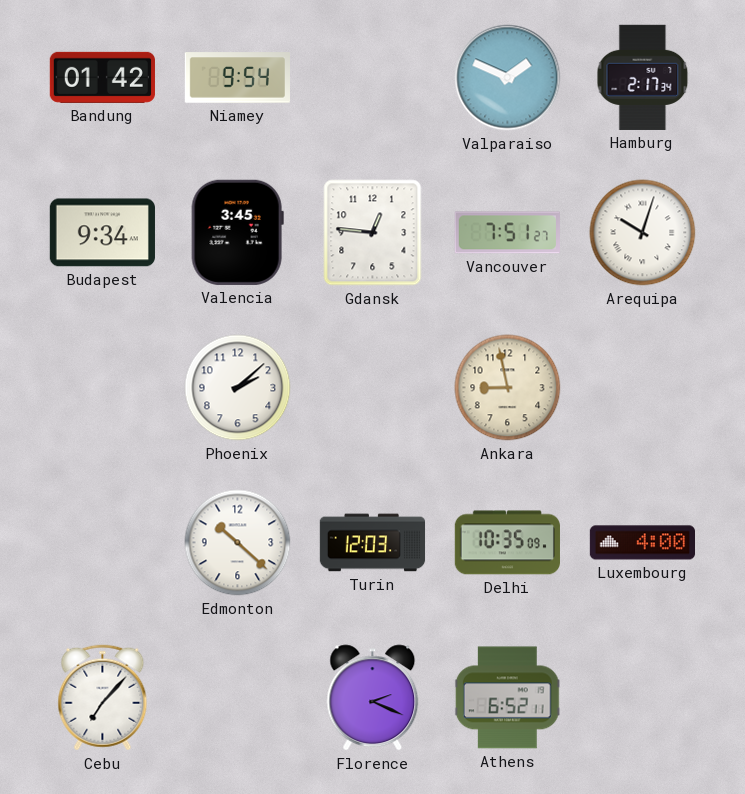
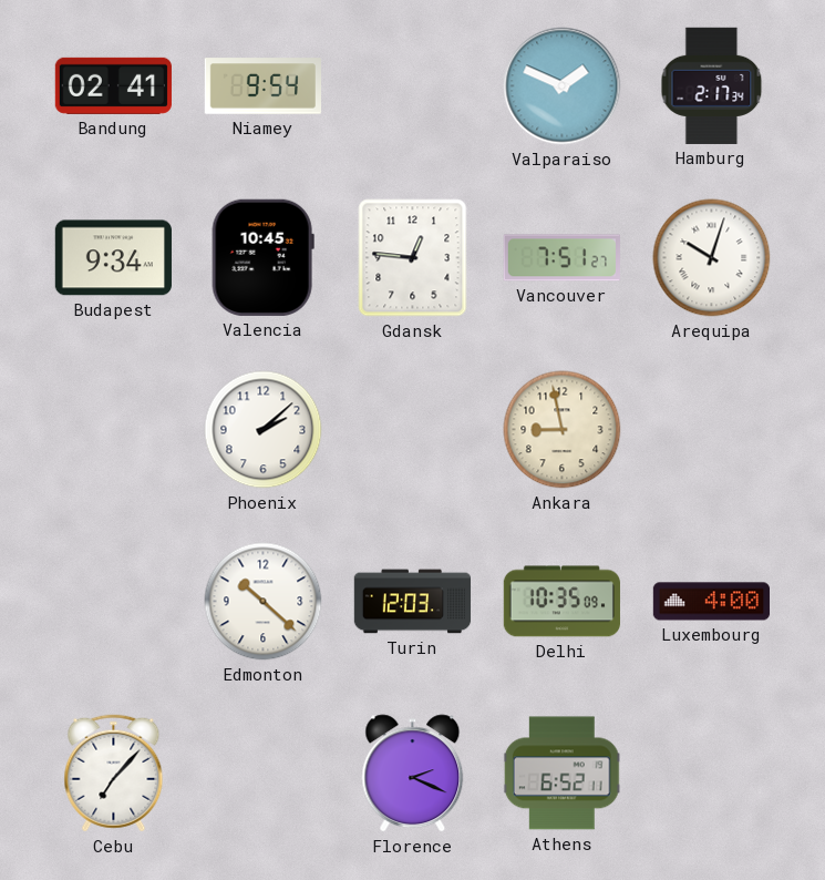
Bandung: 01:42 -> 02:41
Valencia: 3:45 -> 10:45
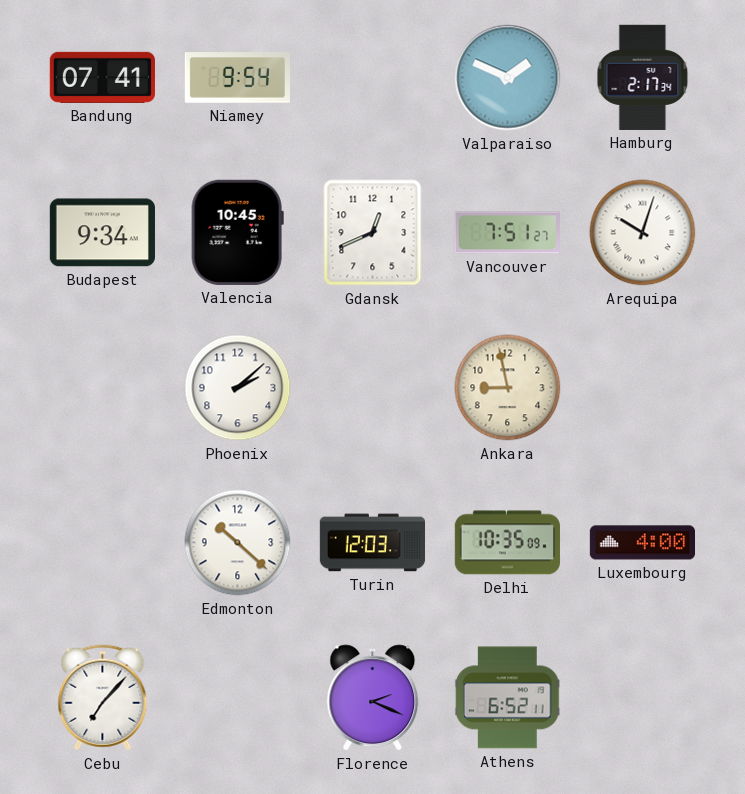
Bandung: 02:41 -> 07:41
Gdansk: 12:46 -> 12:41
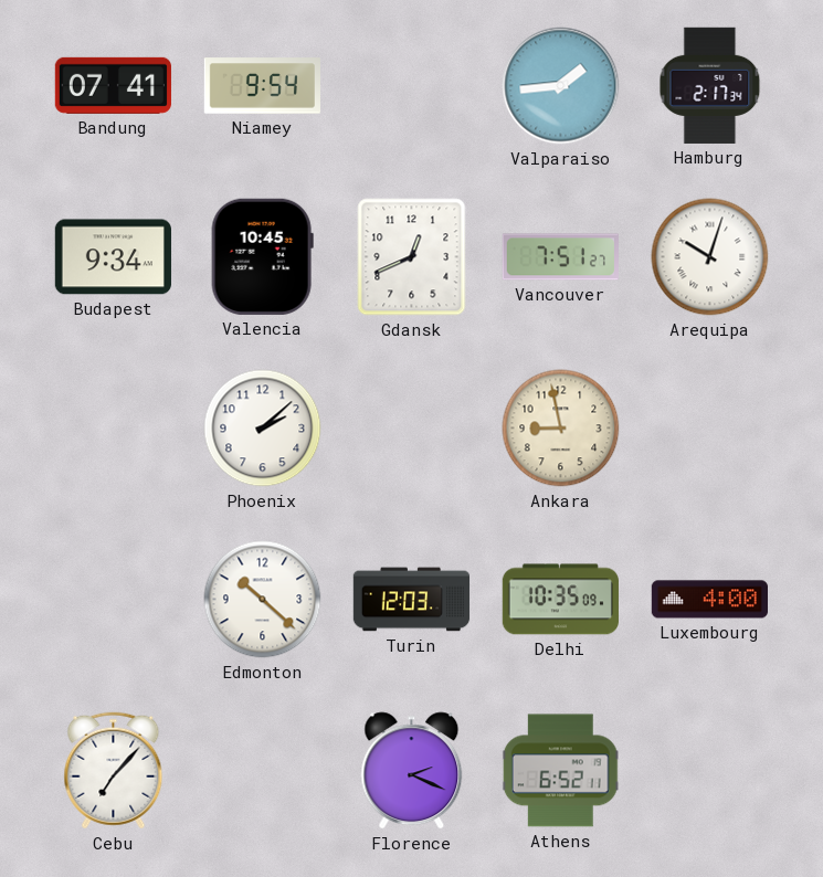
Valparaiso: 1:49 -> 1:44
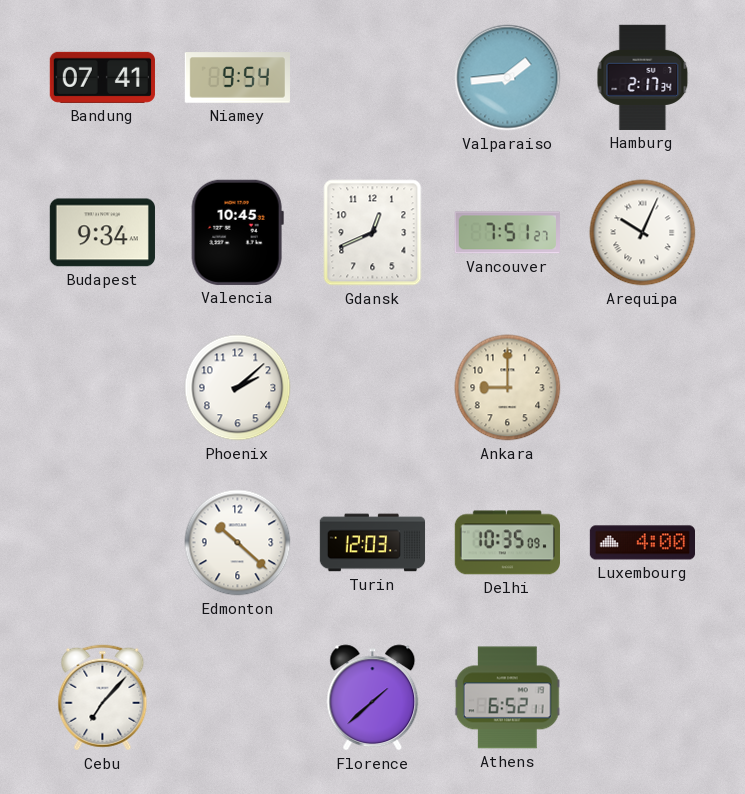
Arequipa: 10:03 -> 10:04
Ankara: 8:58 -> 9:00
Florence: 2:19 -> 1:38
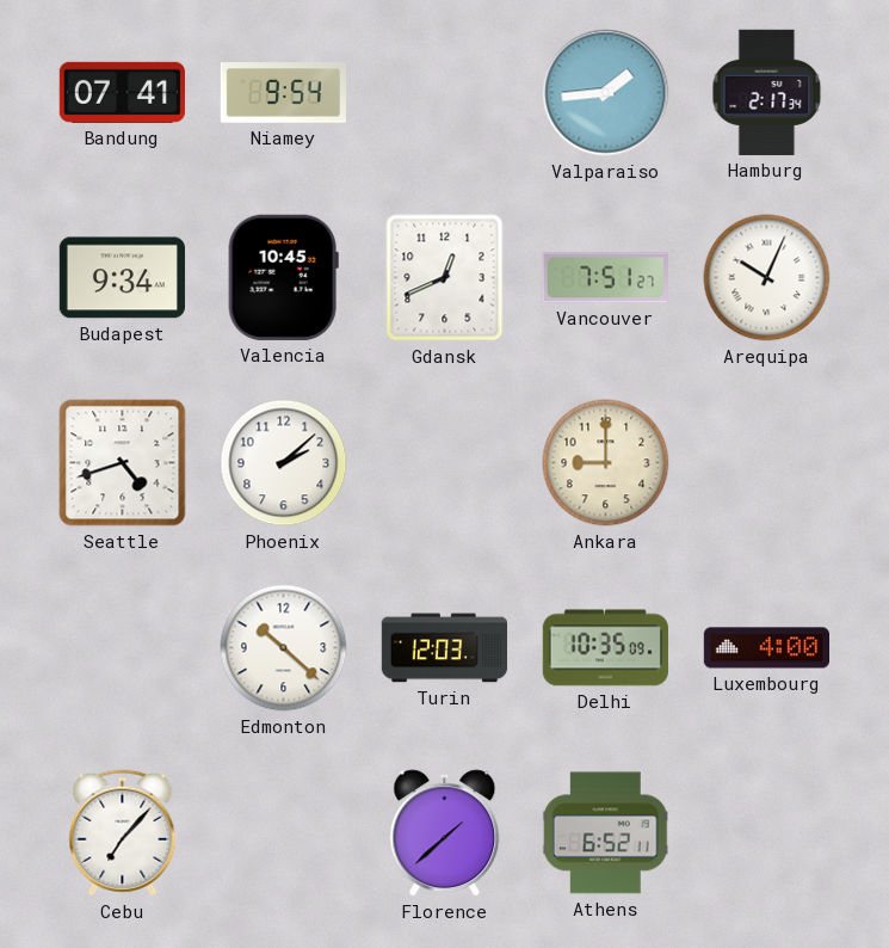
Seattle: none -> 4:42
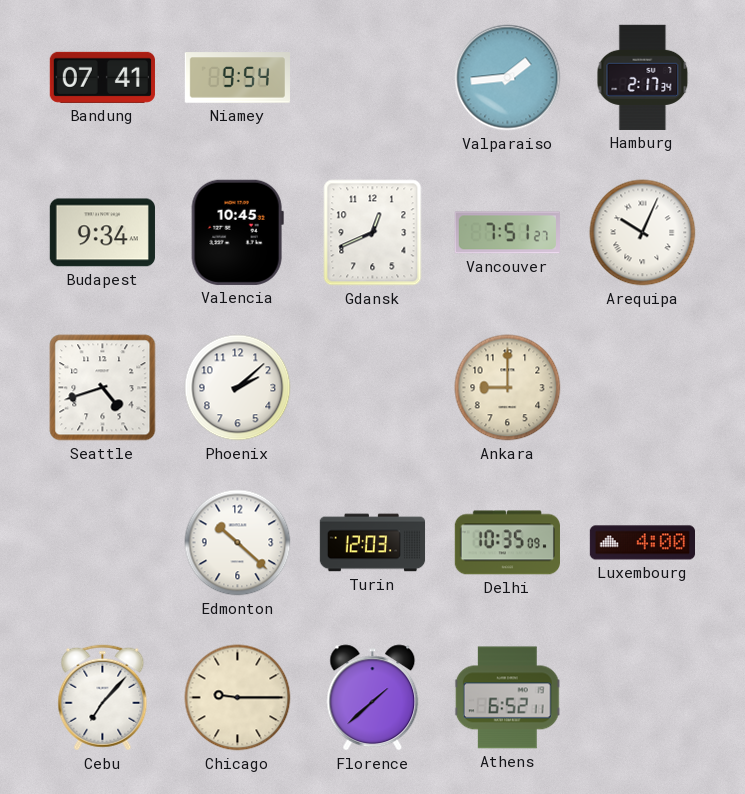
Chicago: none -> 9:15
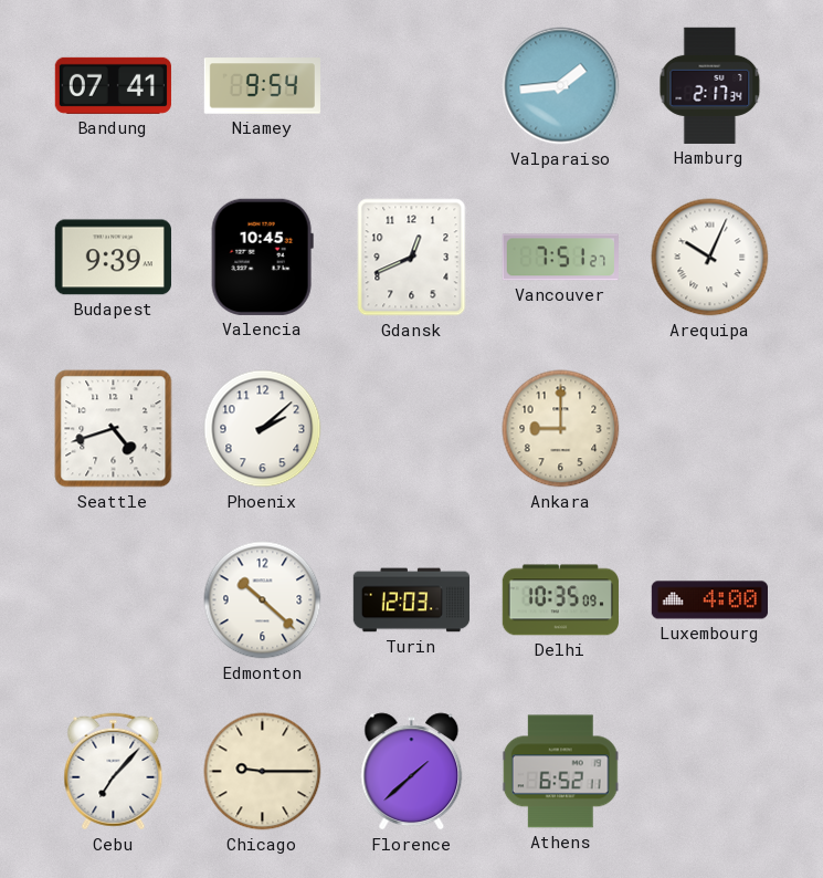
Budapest: 9:34 -> 9:39
